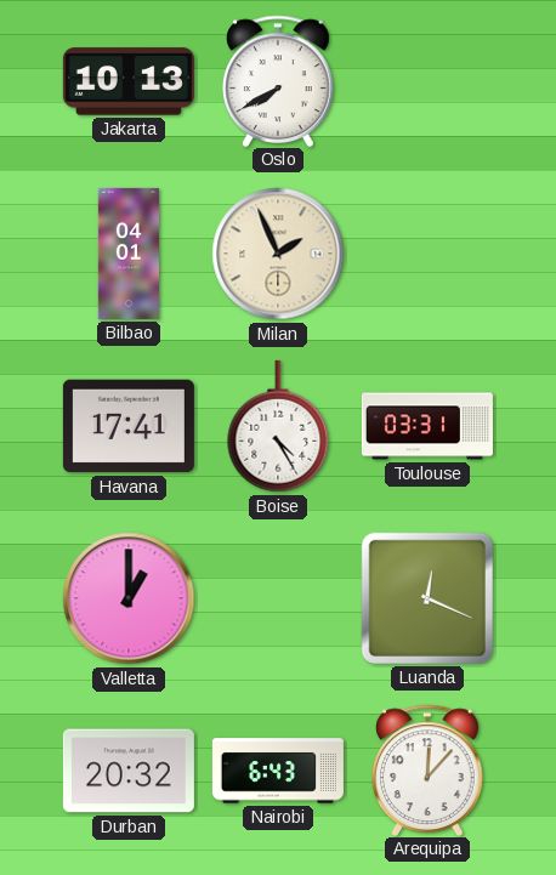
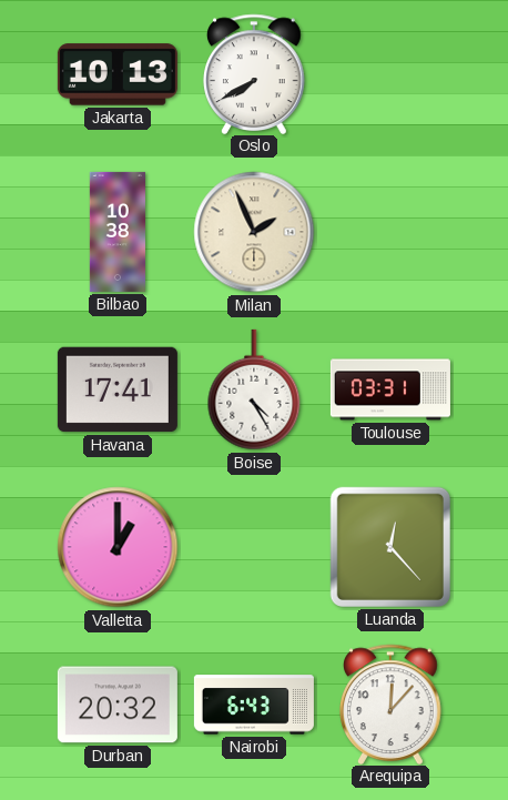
Bilbao: 04:01 -> 10:38
Luanda: 12:19 -> 12:23
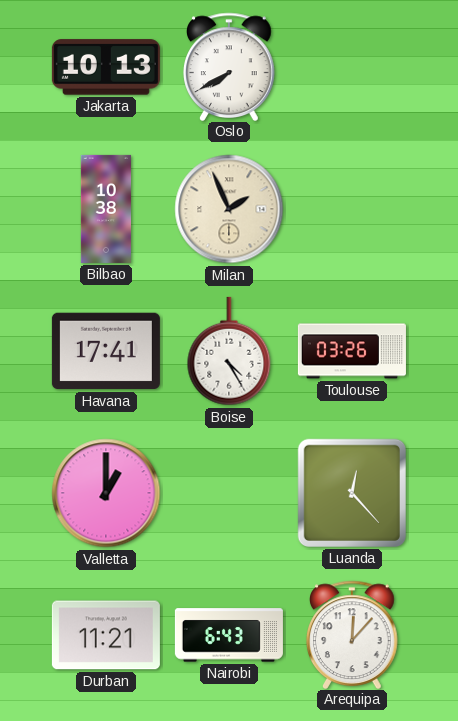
Toulouse: 03:31 -> 03:26
Durban: 20:32 -> 11:21
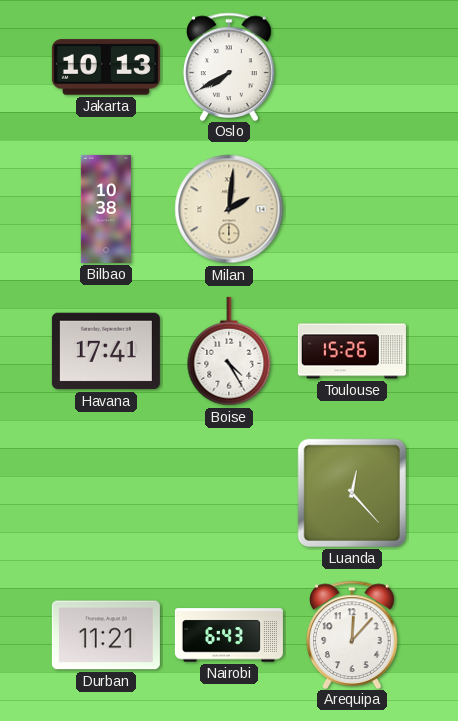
Milan: 1:56 -> 2:01
Toulouse: 03:26 -> 15:26
Valletta: 1:00 -> none
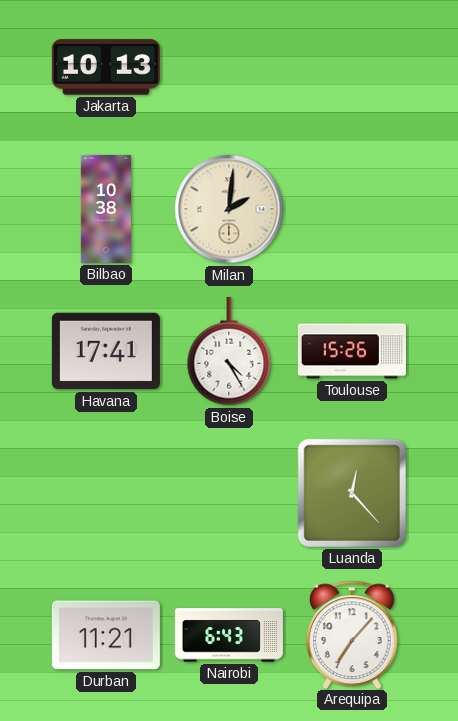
Oslo: 7:40 -> none
Arequipa: 12:07 -> 7:07
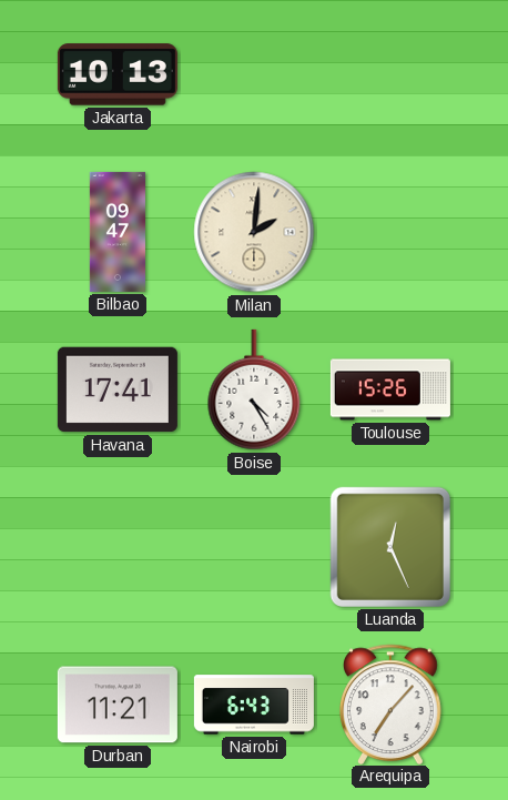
Bilbao: 10:38 -> 09:47
Luanda: 12:23 -> 12:26
